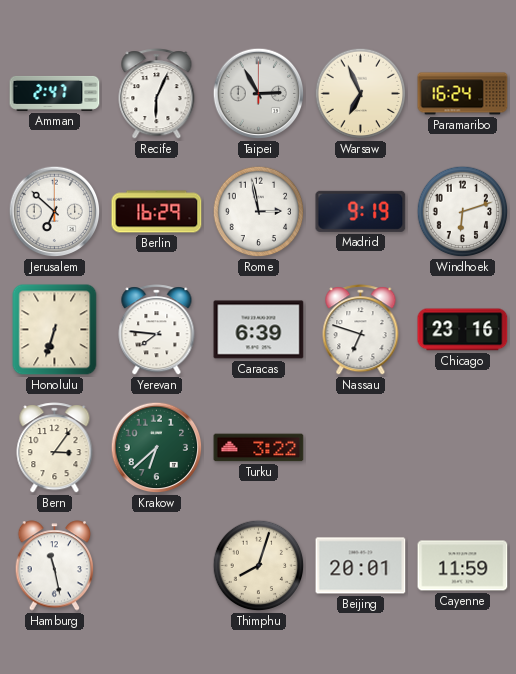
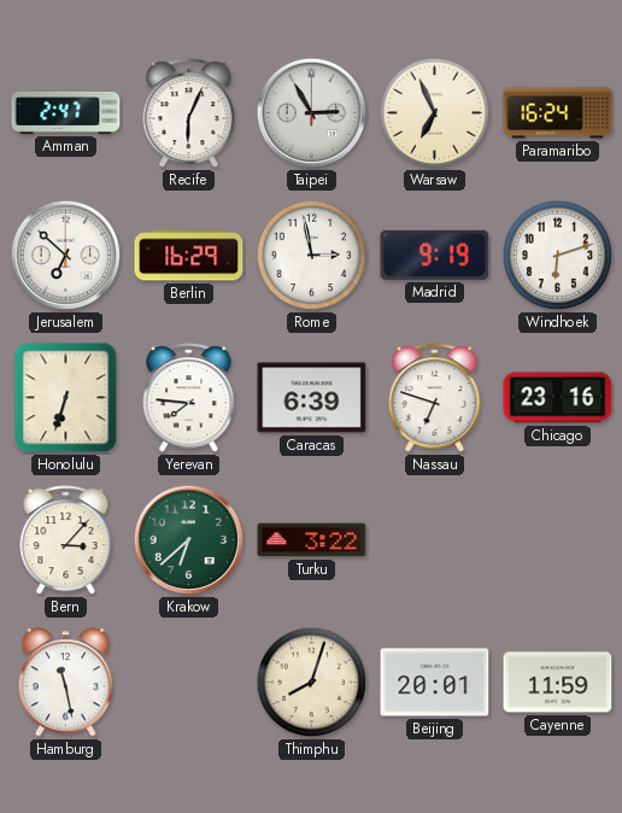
Bern: 3:06 -> 3:07
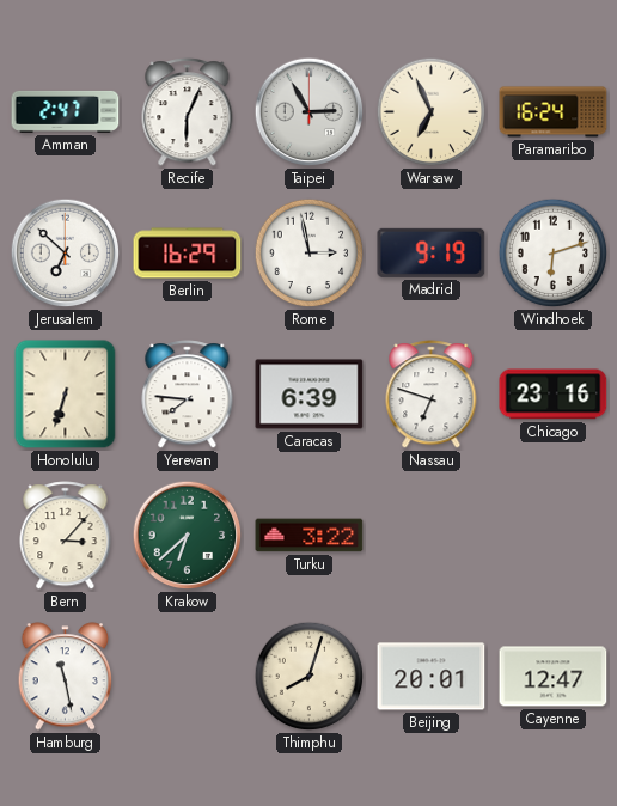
Cayenne: 11:59 -> 12:47
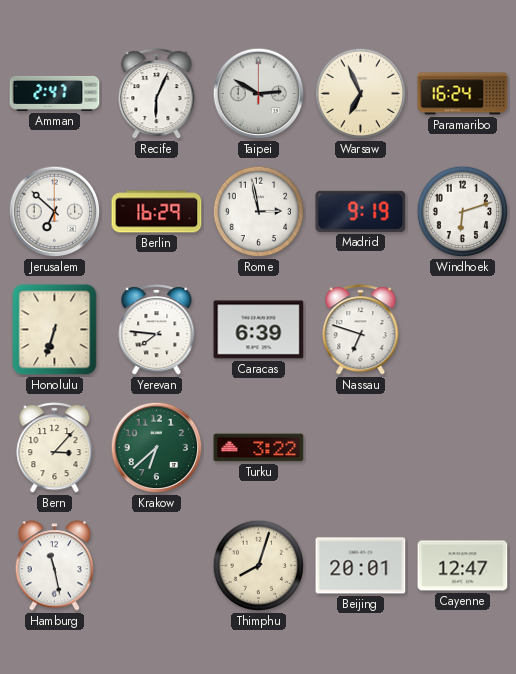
Taipei: 2:55 -> 2:50
Chicago: 23:16 -> none
